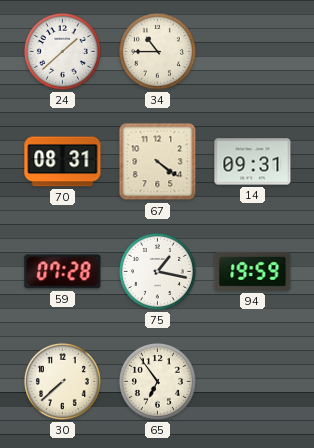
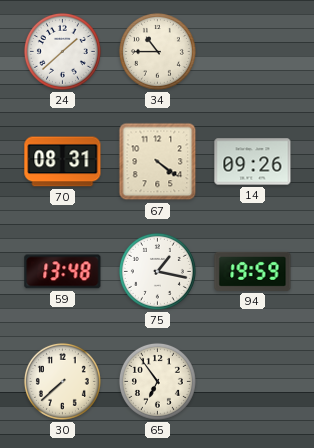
14: 09:31 -> 09:26
59: 07:28 -> 13:48
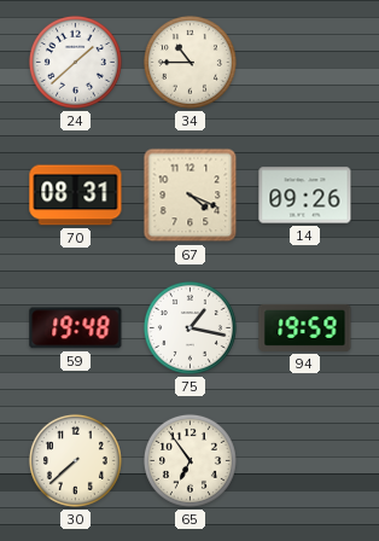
67: 4:21 -> 4:19
59: 13:48 -> 19:48
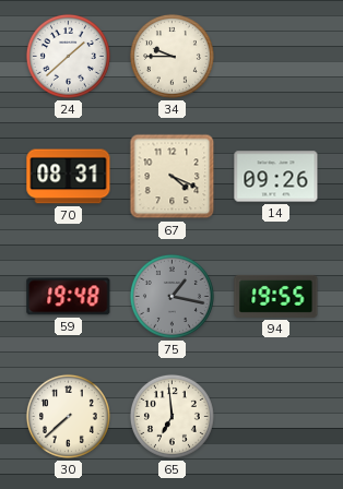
34: 10:45 -> 9:45
75 dial: white -> grey
94: 19:59 -> 19:55
65: 6:54 -> 6:59
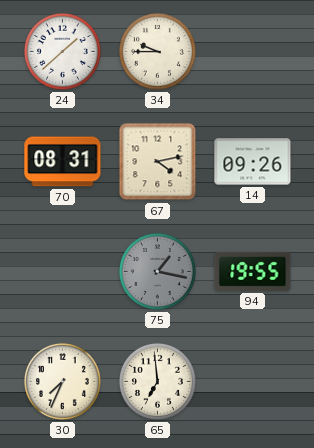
67: 4:19 -> 4:13
59: 19:48 -> none
30: 7:38 -> 7:34
